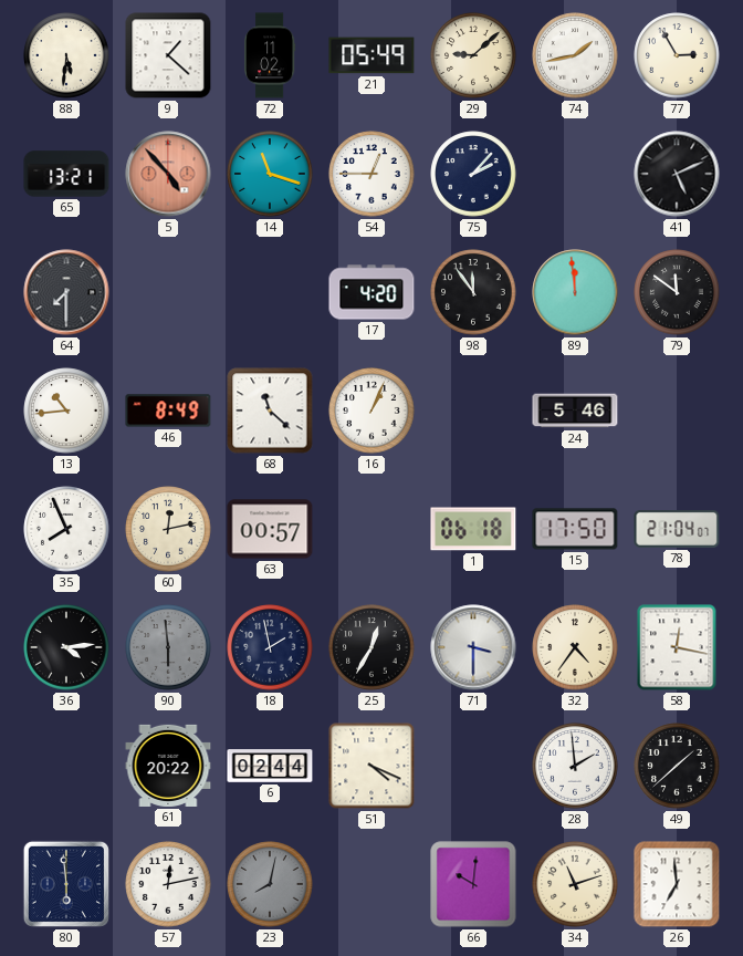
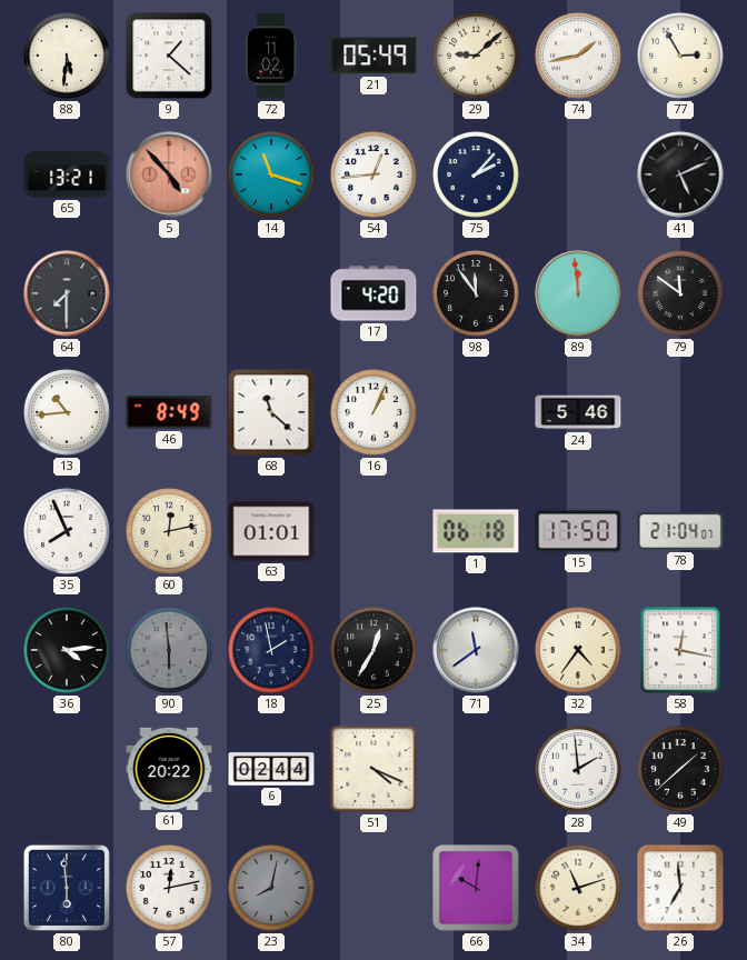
54: 12:45 -> 12:44
63: 00:57 -> 01:01
71: 3:30 -> 11:39
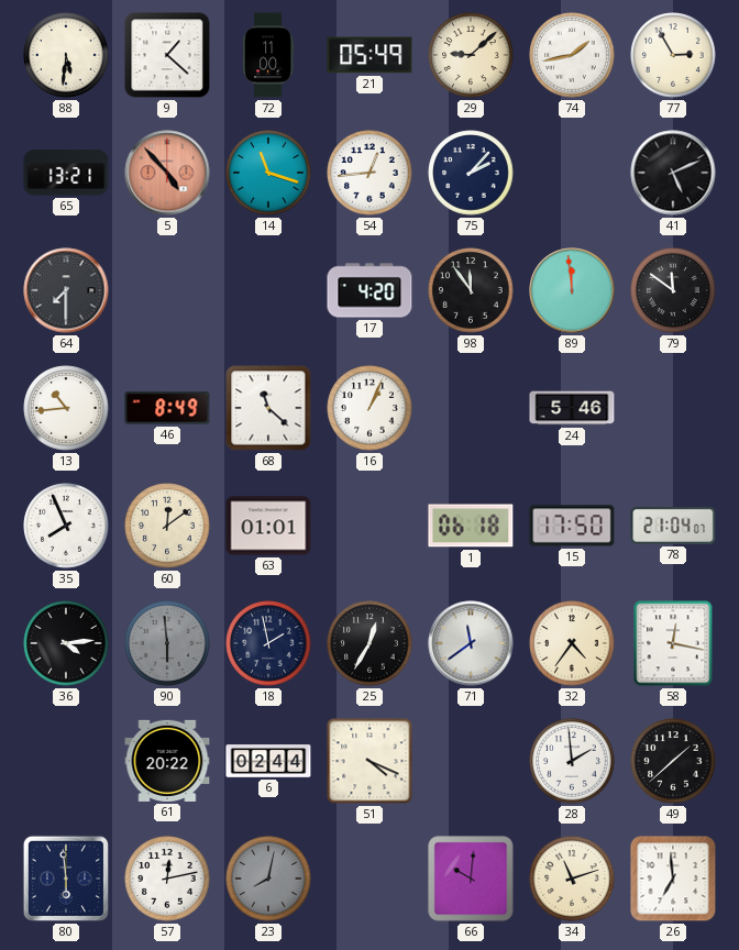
72: 11:02 -> 11:00
60: 12:13 -> 12:09
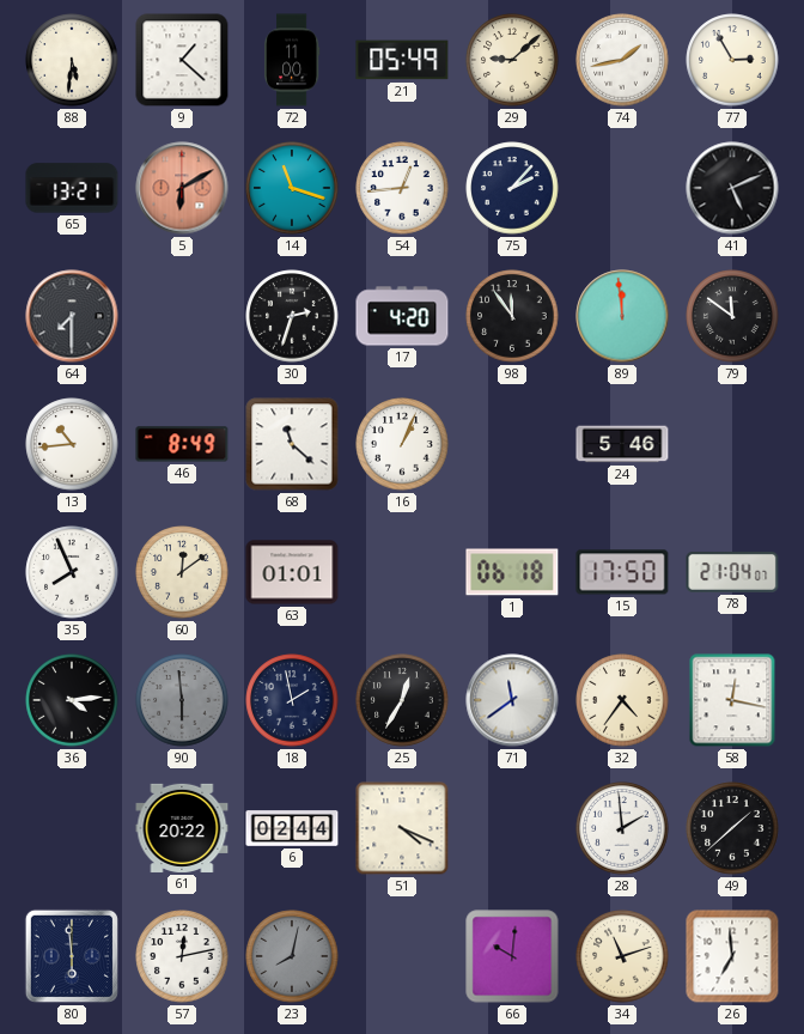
5: 4:53 -> 6:10
30: none -> 2:33
